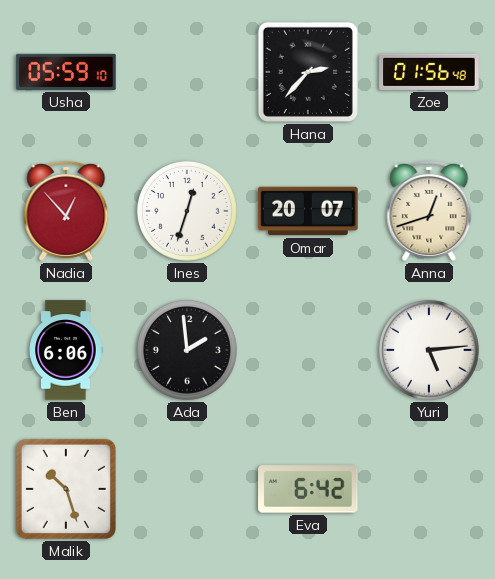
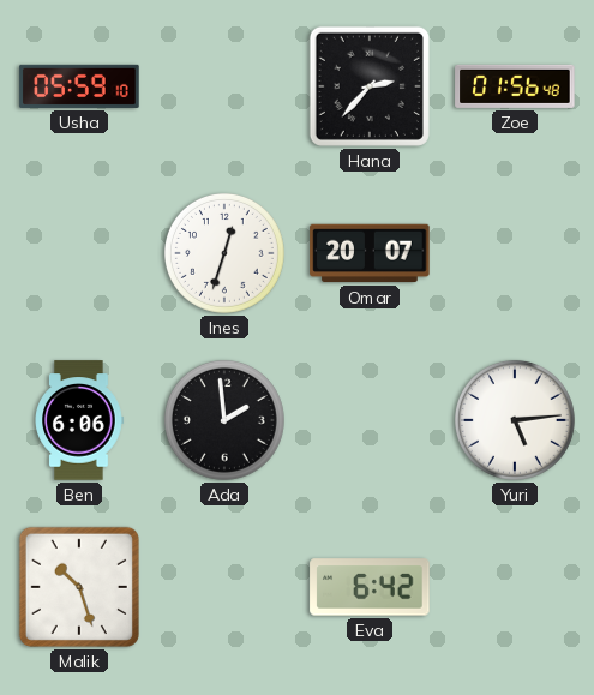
Nadia: 12:53 -> none
Anna: 12:42 -> none
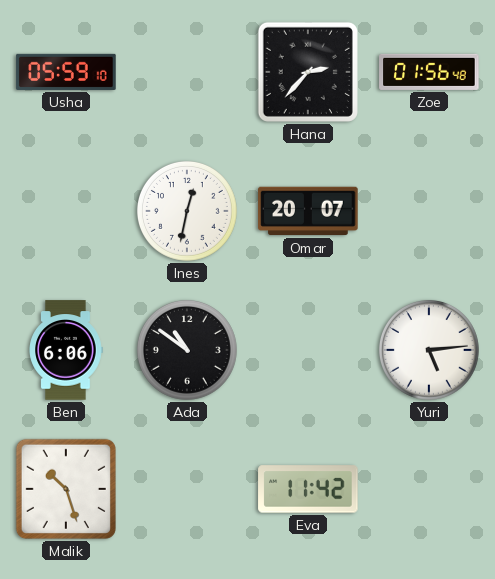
Ines: 12:33 -> 12:32
Ada: 1:59 -> 10:51
Eva: 6:42 -> 11:42
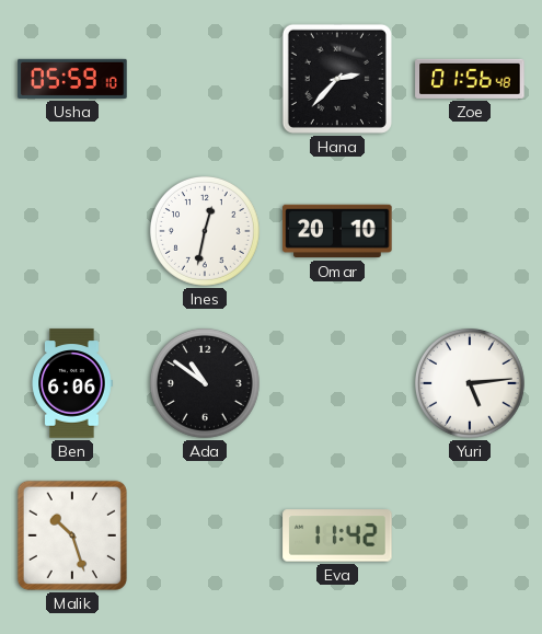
Omar: 20:07 -> 20:10
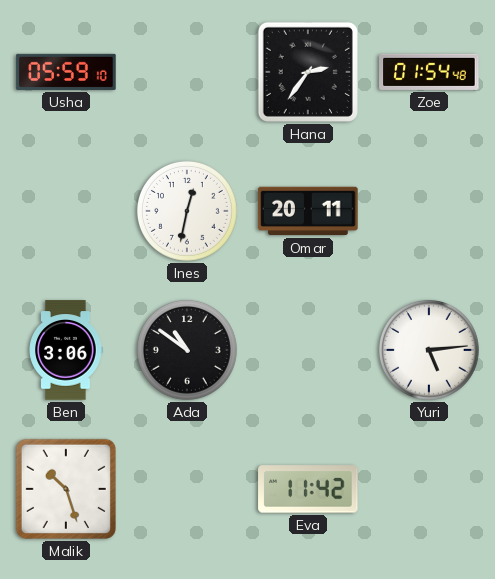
Hana: 2:37 -> 2:36
Zoe: 01:56 -> 01:54
Omar: 20:10 -> 20:11
Ben: 6:06 -> 3:06
